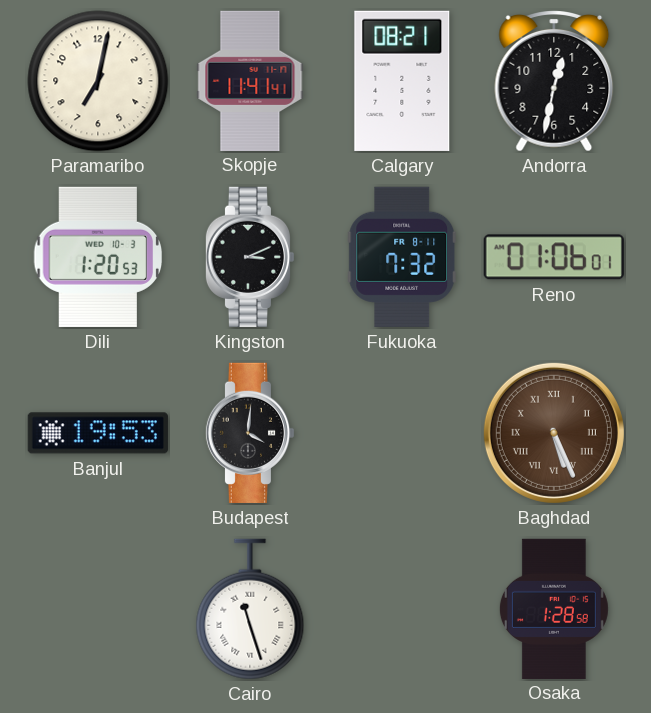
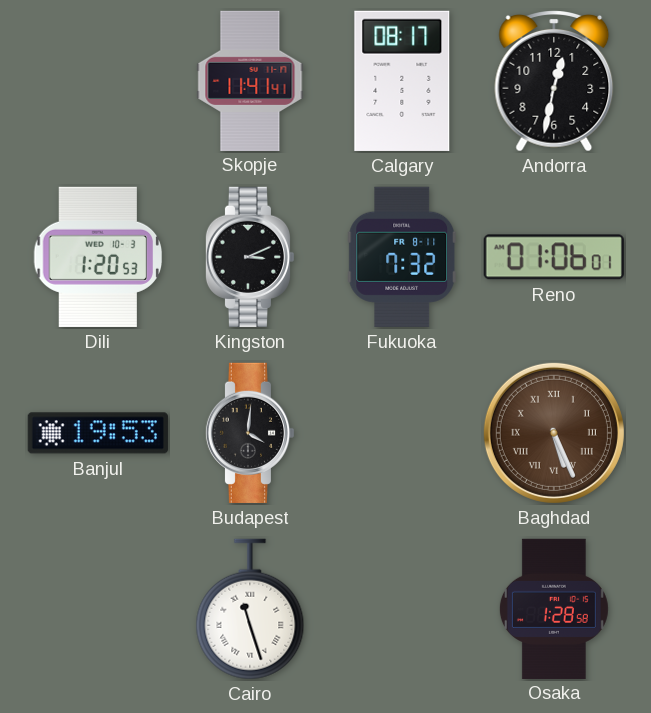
Paramaribo: 7:02 -> none
Calgary: 08:21 -> 08:17
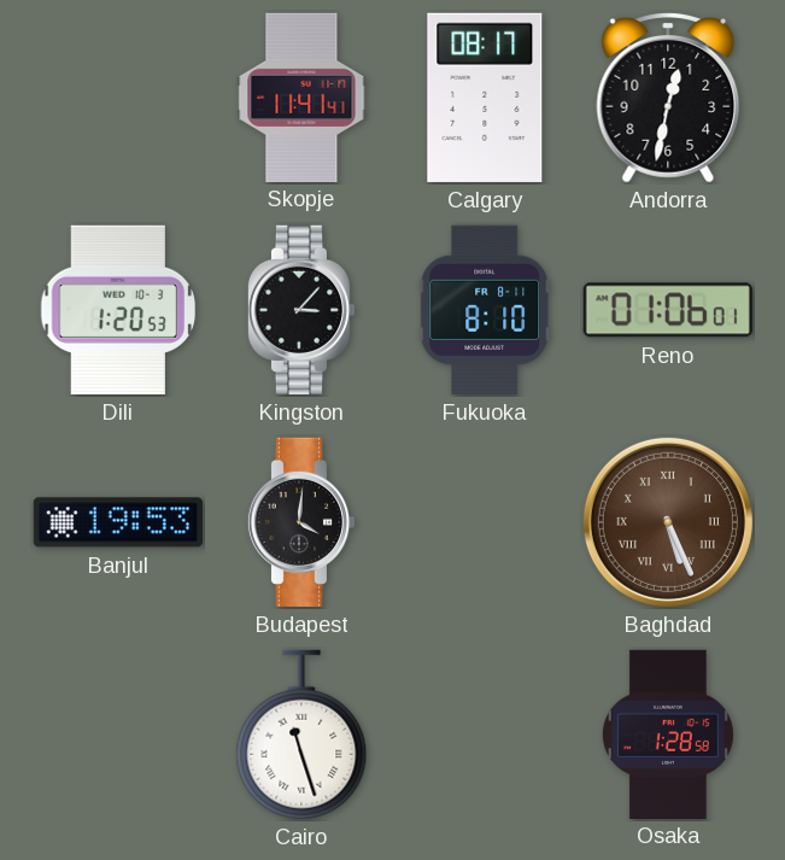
Kingston: 3:11 -> 3:07
Fukuoka: 7:32 -> 8:10
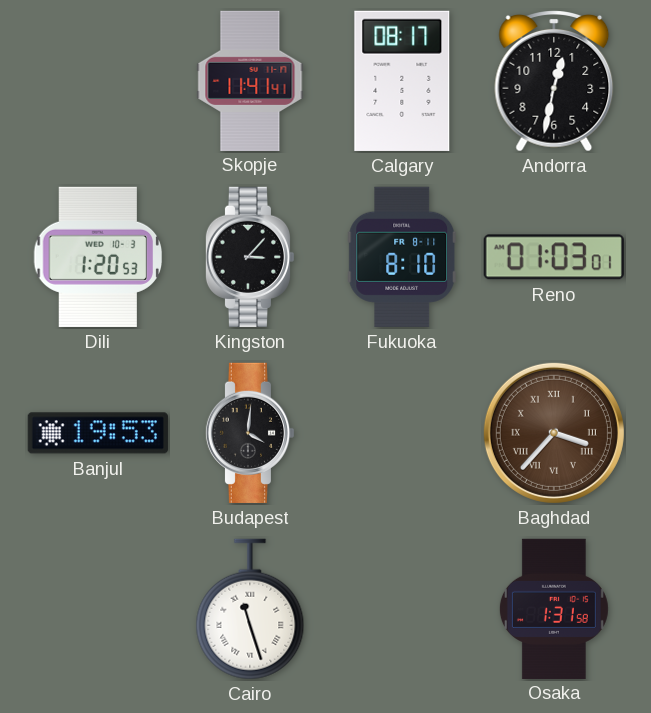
Reno: 01:06 -> 01:03
Baghdad: 5:26 -> 3:37
Osaka: 1:28 -> 1:31
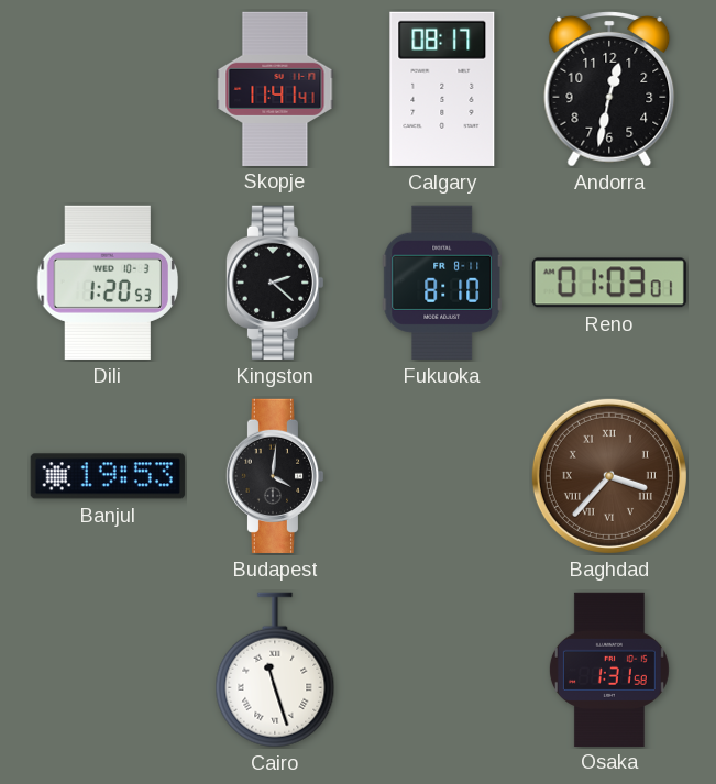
Kingston: 3:07 -> 2:22
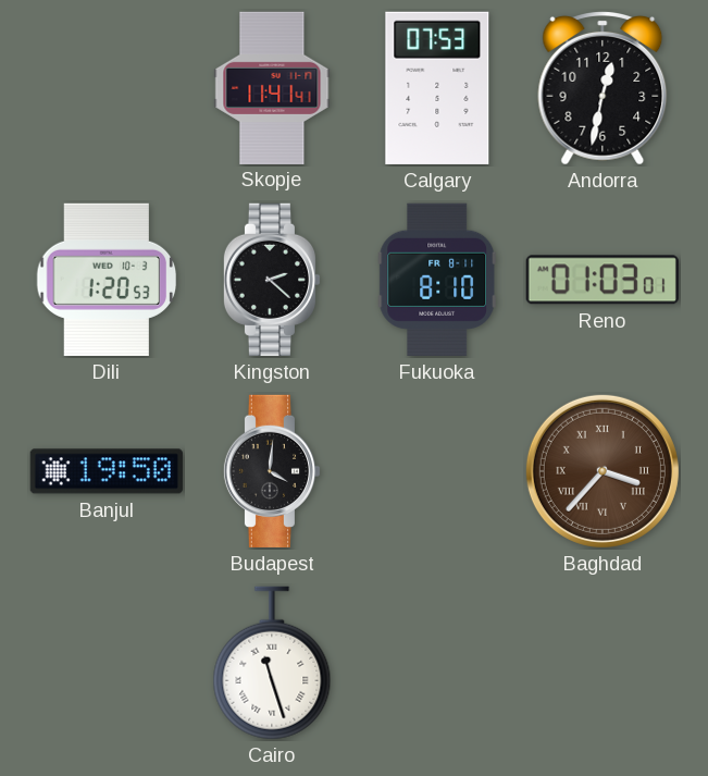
Calgary: 08:17 -> 07:53
Banjul: 19:53 -> 19:50
Osaka: 1:31 -> none
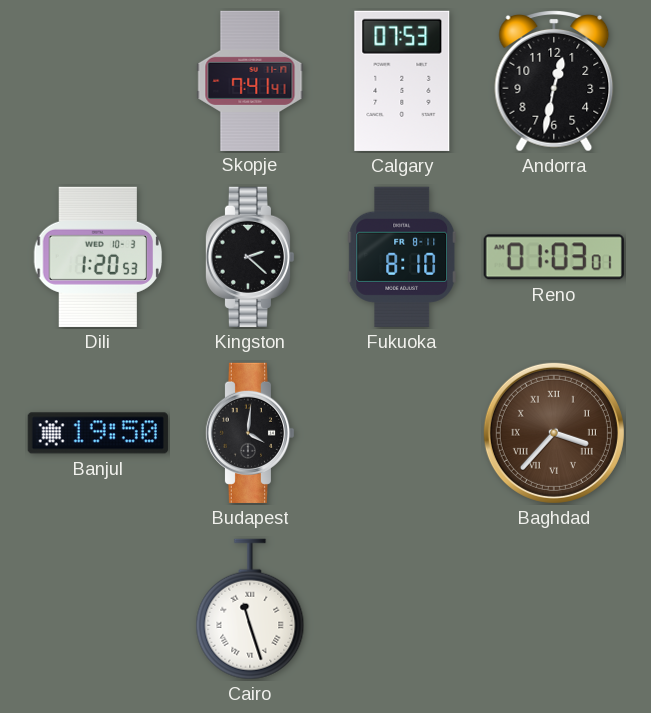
Skopje: 11:41 -> 7:41
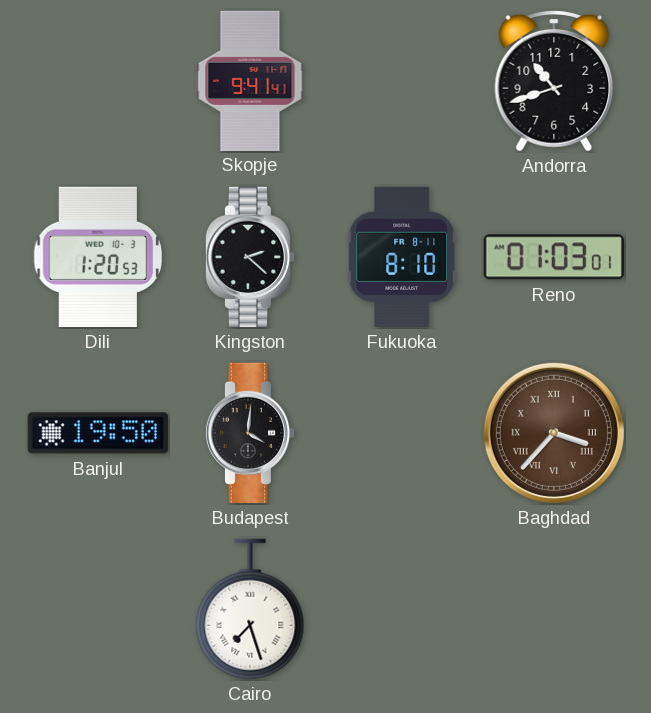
Skopje: 7:41 -> 9:41
Calgary: 07:53 -> none
Andorra: 12:32 -> 10:42
Cairo: 11:27 -> 7:27
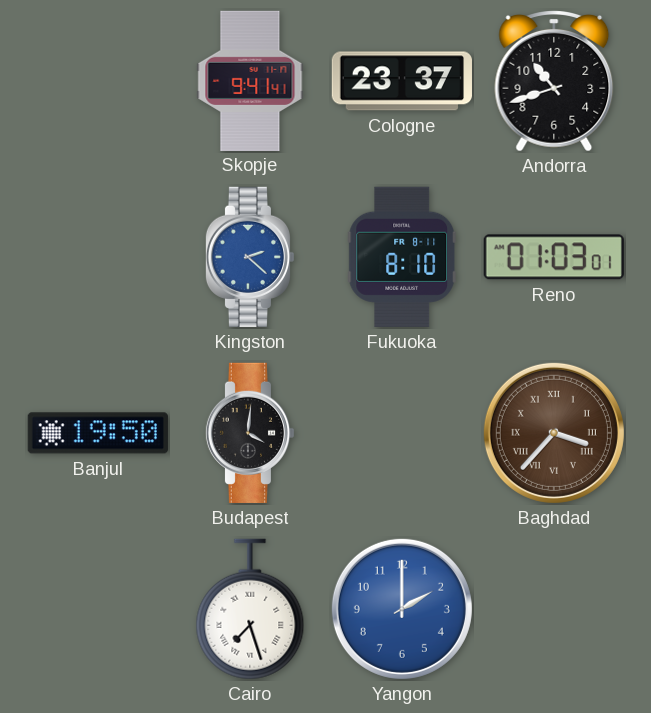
Cologne: none -> 23:37
Dili: 1:20 -> none
Kingston dial: black -> blue
Yangon: none -> 2:00
